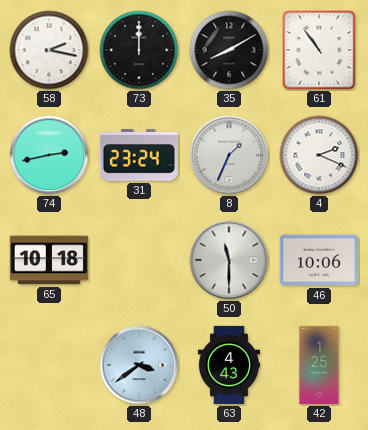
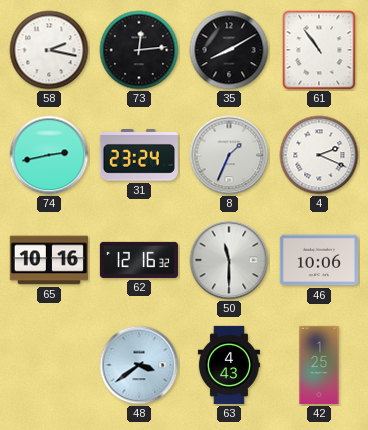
73: 12:00 -> 12:14
65: 10:18 -> 10:16
62: none -> 12:16
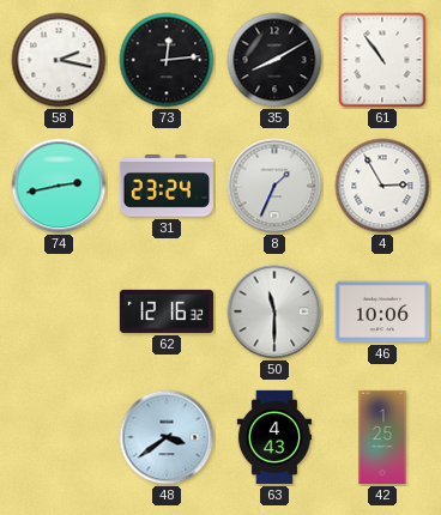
4: 2:19 -> 2:55
65: 10:16 -> none
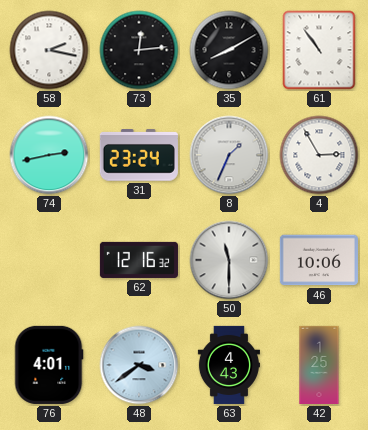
76: none -> 4:01
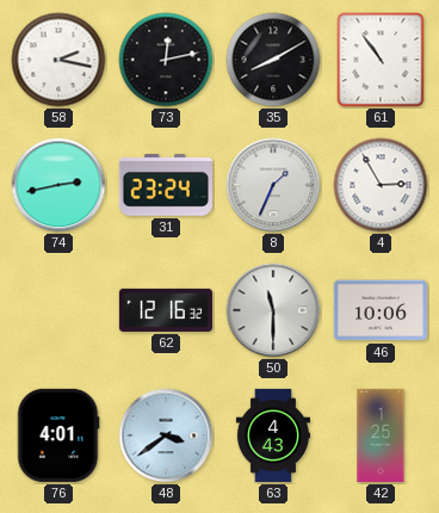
73: 12:14 -> 12:13
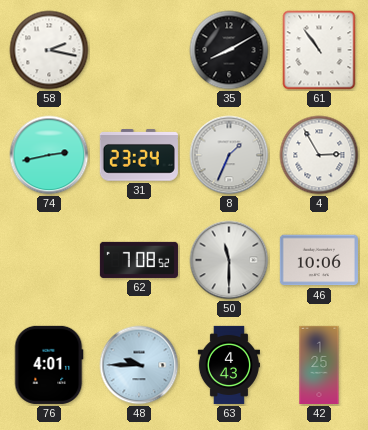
73: 12:13 -> none
62: 12:16 -> 7:08
48: 3:39 -> 9:45
